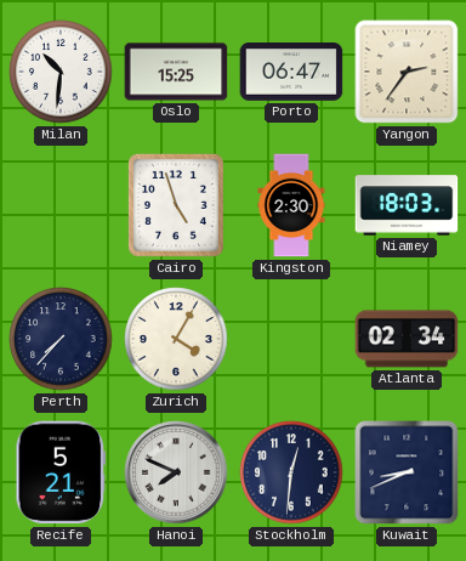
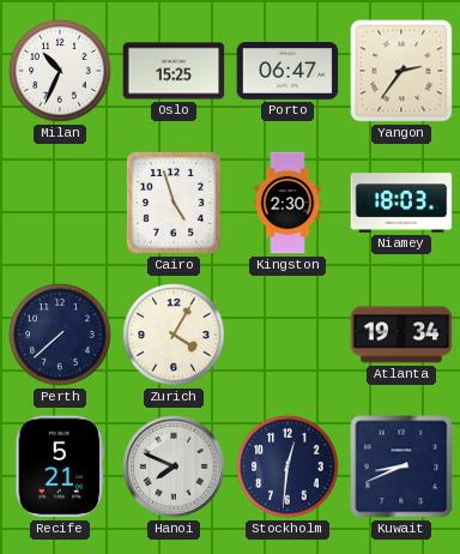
Milan: 10:31 -> 10:34
Perth: 7:37 -> 7:38
Atlanta: 02:34 -> 19:34
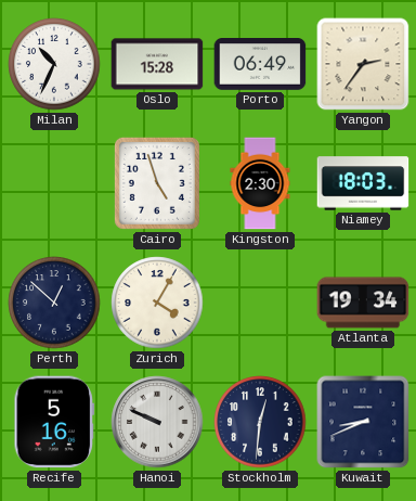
Oslo: 15:25 -> 15:28
Porto: 06:47 -> 06:49
Perth: 7:38 -> 12:52
Recife: 5:21 -> 5:16
Hanoi: 7:49 -> 9:49
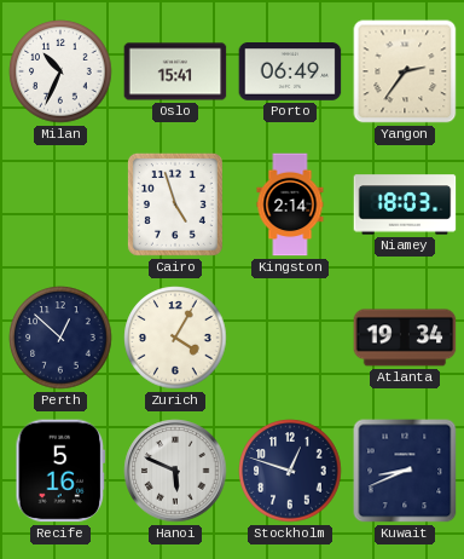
Oslo: 15:28 -> 15:41
Kingston: 2:30 -> 2:14
Hanoi: 9:49 -> 5:49
Stockholm: 12:31 -> 12:48
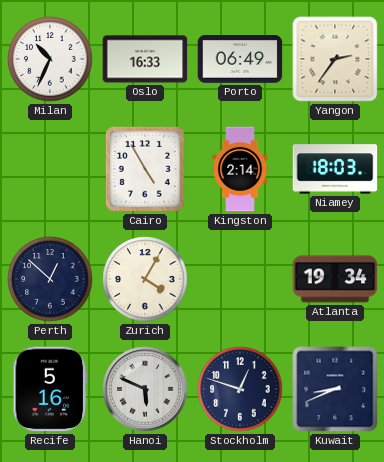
Oslo: 15:41 -> 16:33
Cairo: 4:57 -> 4:55
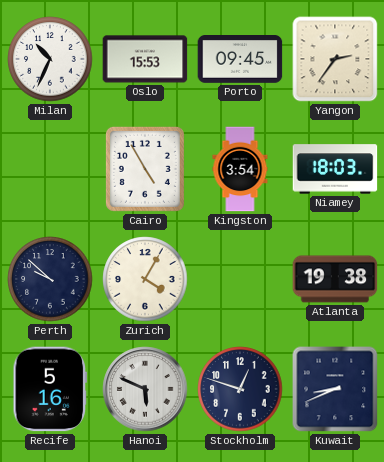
Oslo: 16:33 -> 15:53
Porto: 06:49 -> 09:45
Kingston: 2:14 -> 3:54
Perth: 12:52 -> 9:52
Atlanta: 19:34 -> 19:38
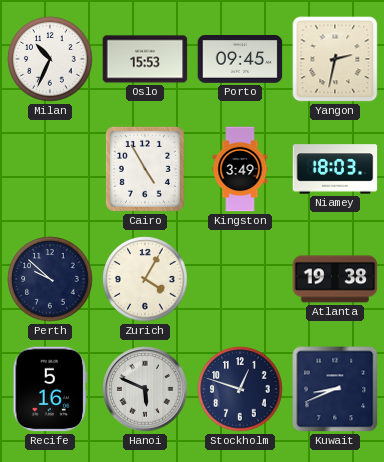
Yangon: 2:36 -> 2:32
Kingston: 3:54 -> 3:49
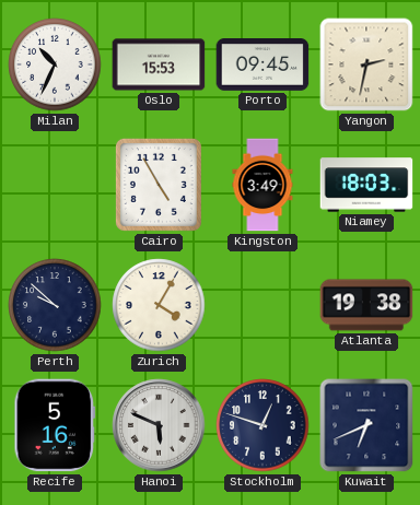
Kuwait: 8:41 -> 6:41
